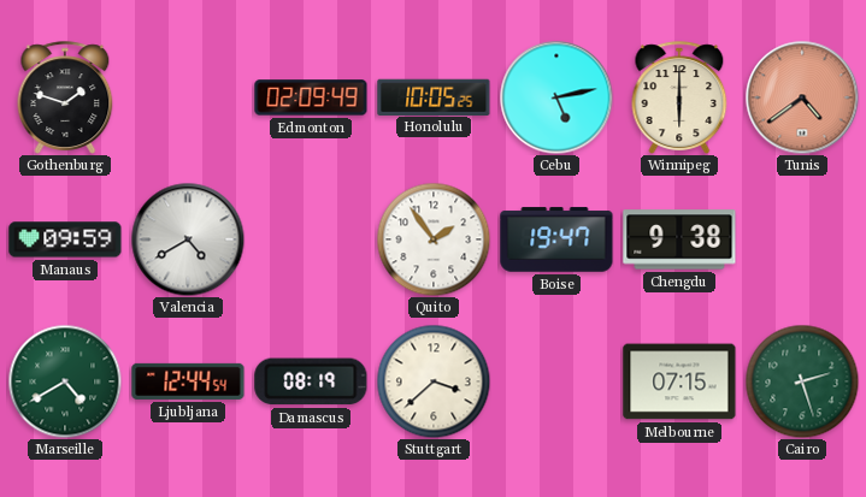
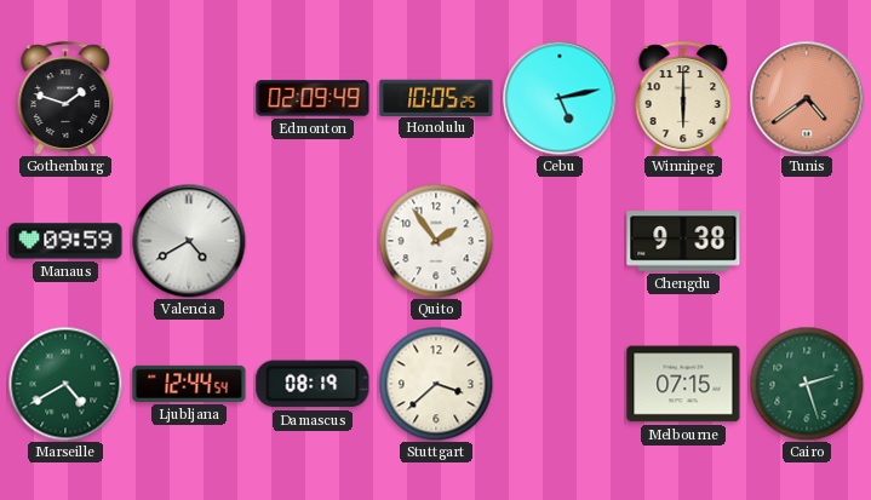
Boise: 19:47 -> none
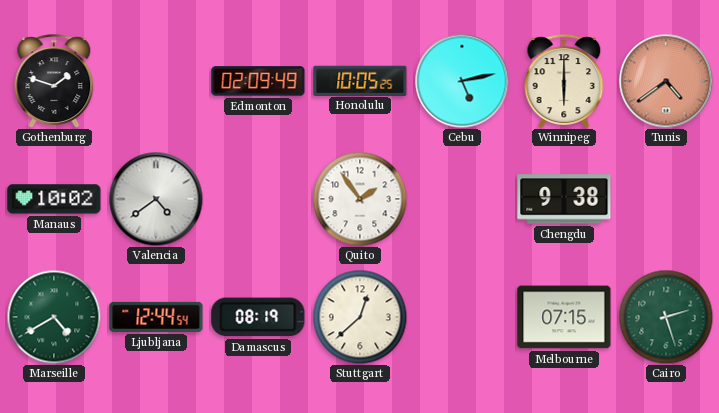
Manaus: 09:59 -> 10:02
Valencia: 4:40 -> 4:39
Stuttgart: 3:38 -> 12:38
